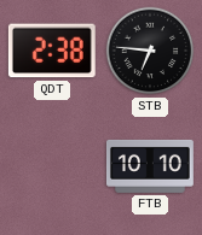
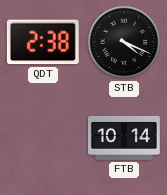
STB: 6:46 -> 4:19
FTB: 10:10 -> 10:14
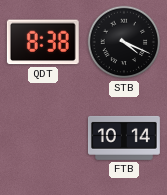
QDT: 2:38 -> 8:38
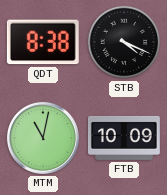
MTM: none -> 11:02
FTB: 10:14 -> 10:09
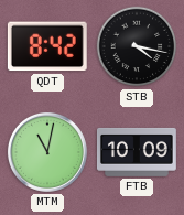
QDT: 8:38 -> 8:42
STB: 4:19 -> 4:17
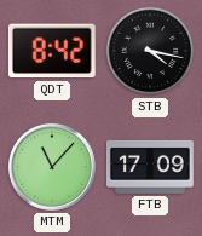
MTM: 11:02 -> 11:07
FTB: 10:09 -> 17:09
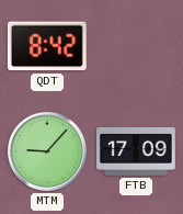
STB: 4:17 -> none
MTM: 11:07 -> 9:07
